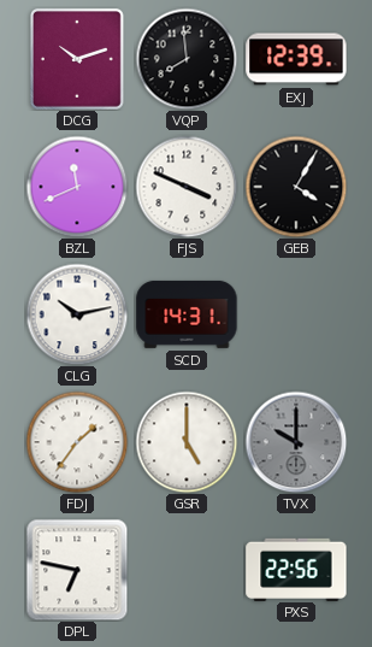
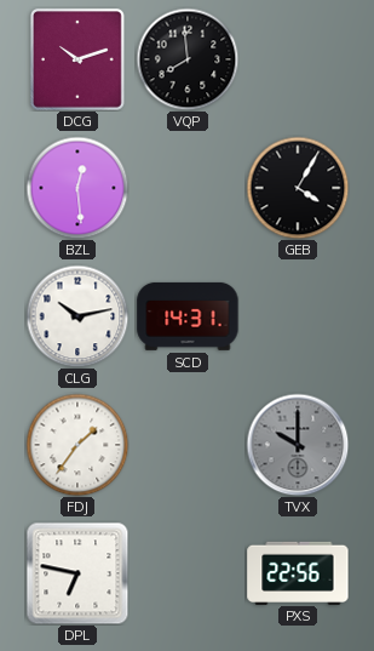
EXJ: 12:39 -> none
BZL: 11:41 -> 12:29
FJS: 3:49 -> none
GSR: 5:00 -> none
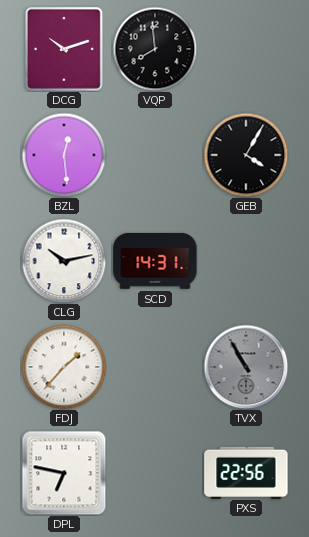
FDJ: 1:36 -> 1:37
TVX: 10:00 -> 10:55
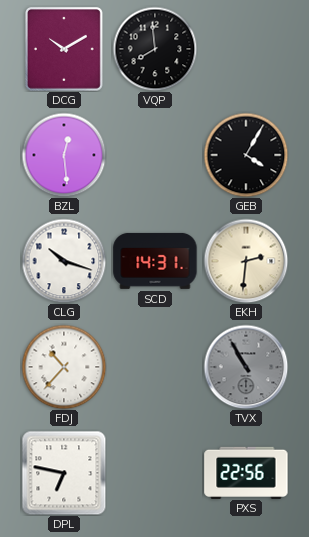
DCG: 10:12 -> 10:10
CLG: 10:13 -> 10:18
EKH: none -> 2:31
FDJ: 1:37 -> 10:37
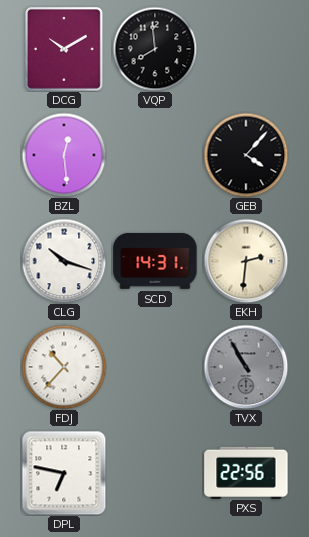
GEB: 4:05 -> 4:07
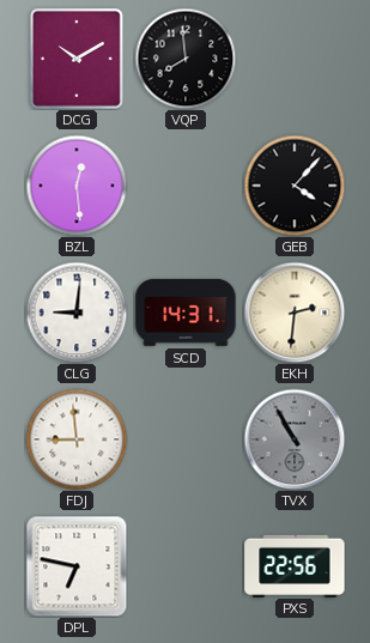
CLG: 10:18 -> 9:01
FDJ: 10:37 -> 8:59
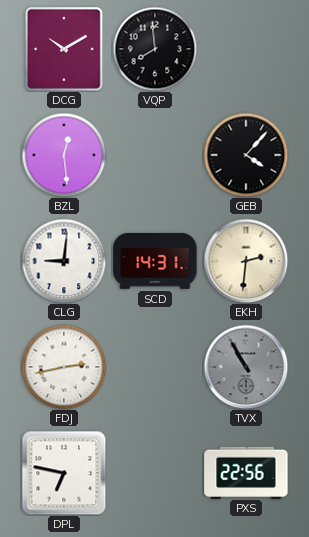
FDJ: 8:59 -> 2:43
